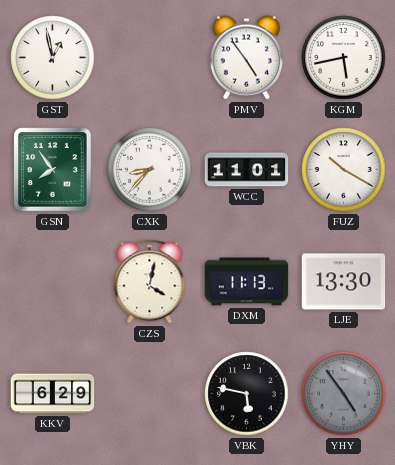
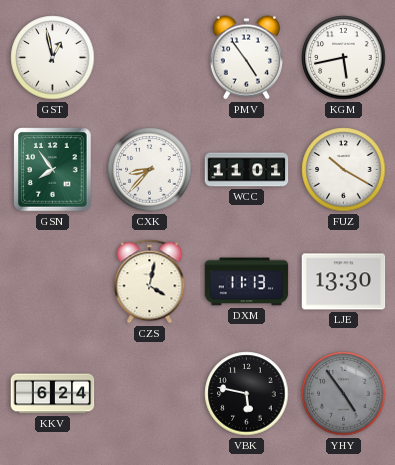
KKV: 6:29 -> 6:24
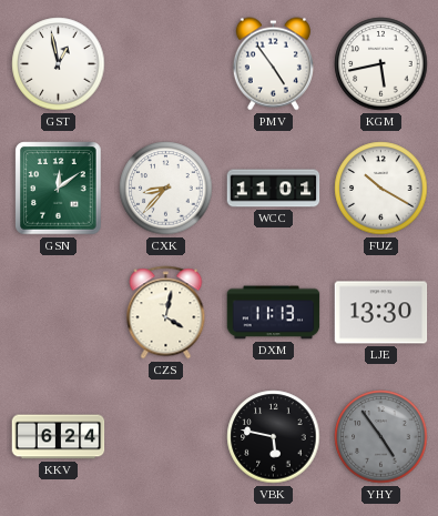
GSN: 7:54 -> 12:09
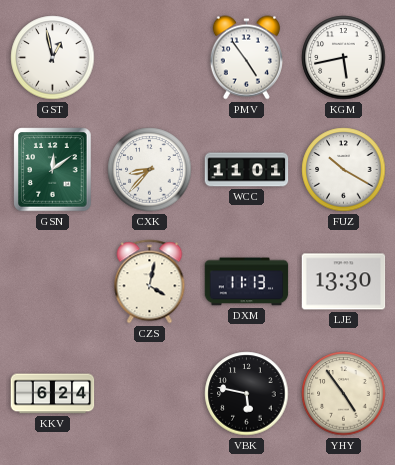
YHY dial: grey -> cream
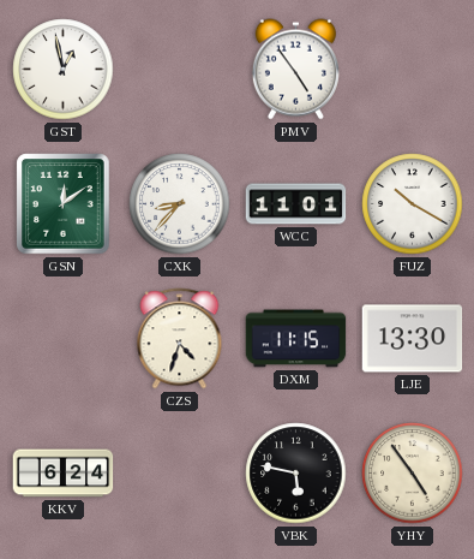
KGM: 5:43 -> none
CZS: 4:02 -> 4:33
DXM: 11:13 -> 11:15
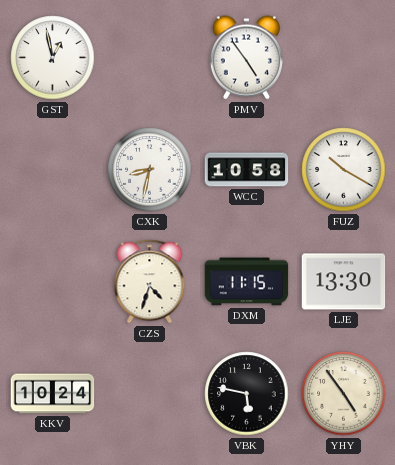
GSN: 12:09 -> none
CXK: 8:37 -> 8:32
WCC: 11:01 -> 10:58
KKV: 6:24 -> 10:24
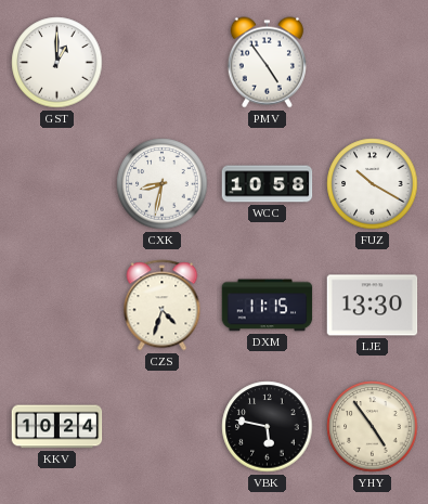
GST: 12:58 -> 1:00
